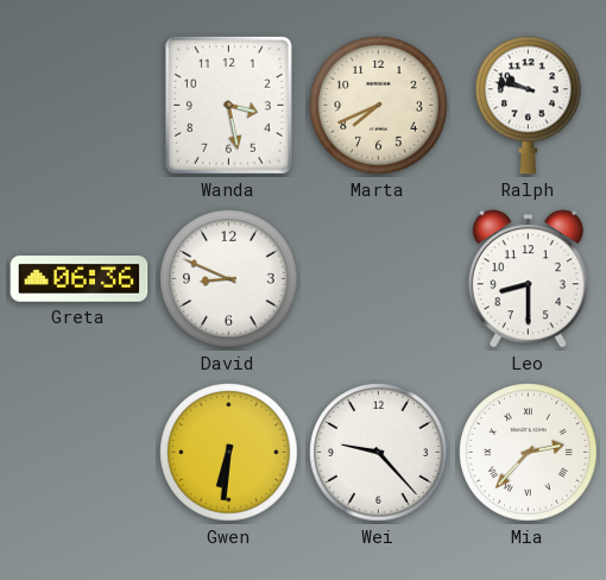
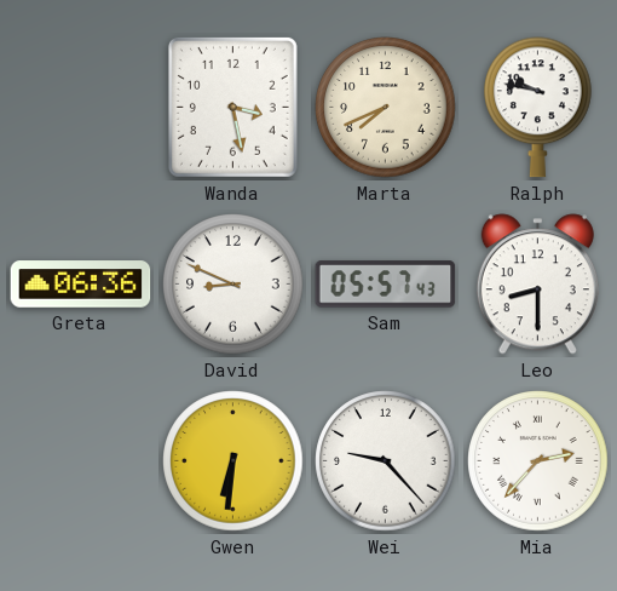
Sam: none -> 05:57
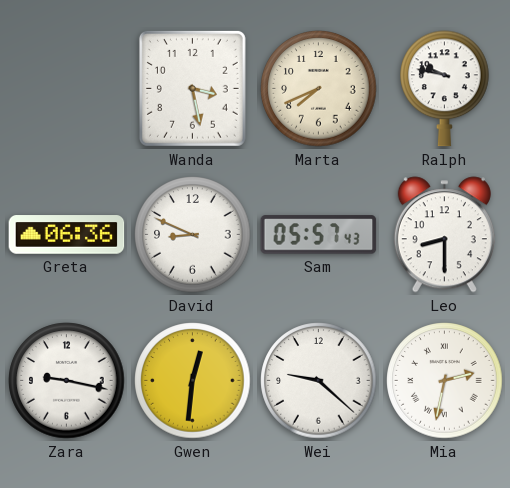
Zara: none -> 9:17
Gwen: 6:31 -> 12:31
Wei: 9:23 -> 9:22
Mia: 2:37 -> 2:32
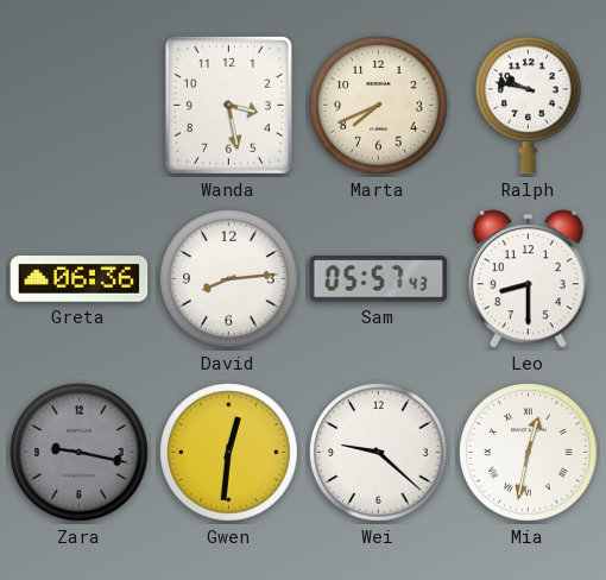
David: 8:49 -> 8:14
Zara dial: white -> grey
Mia: 2:32 -> 12:32
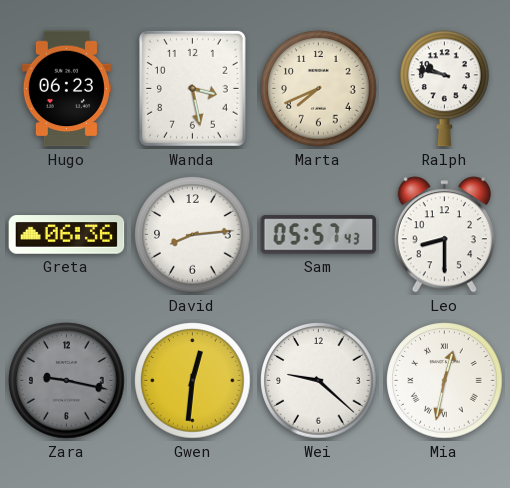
Hugo: none -> 06:23
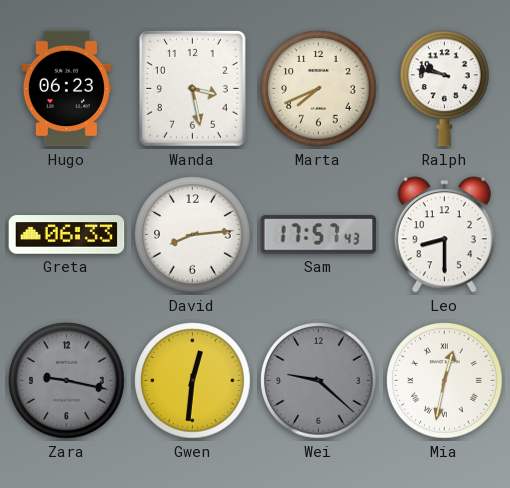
Greta: 06:36 -> 06:33
Sam: 05:57 -> 17:57
Wei dial: white -> grey
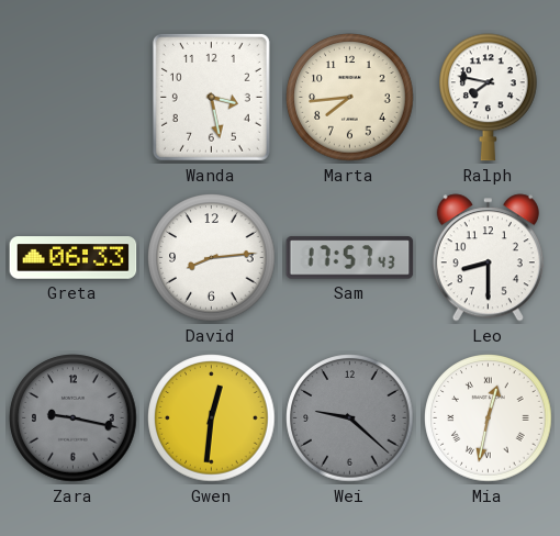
Hugo: 06:23 -> none
Marta: 7:41 -> 7:44
Ralph: 9:47 -> 7:47
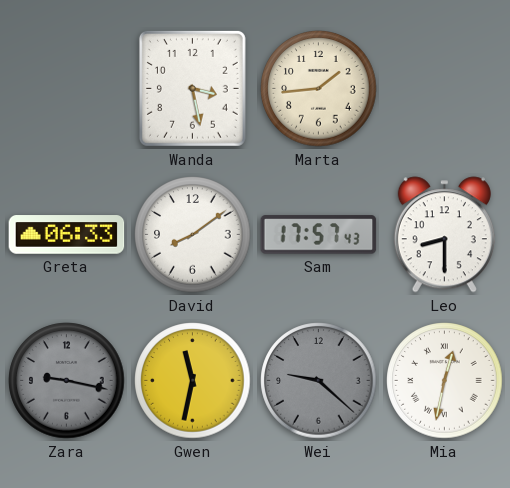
Marta: 7:44 -> 1:44
Ralph: 7:47 -> none
David: 8:14 -> 8:09
Gwen: 12:31 -> 11:32
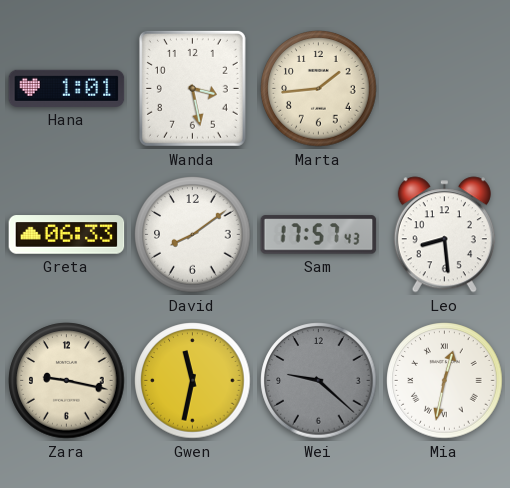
Hana: none -> 1:01
Leo: 8:30 -> 8:29
Zara dial: grey -> cream
